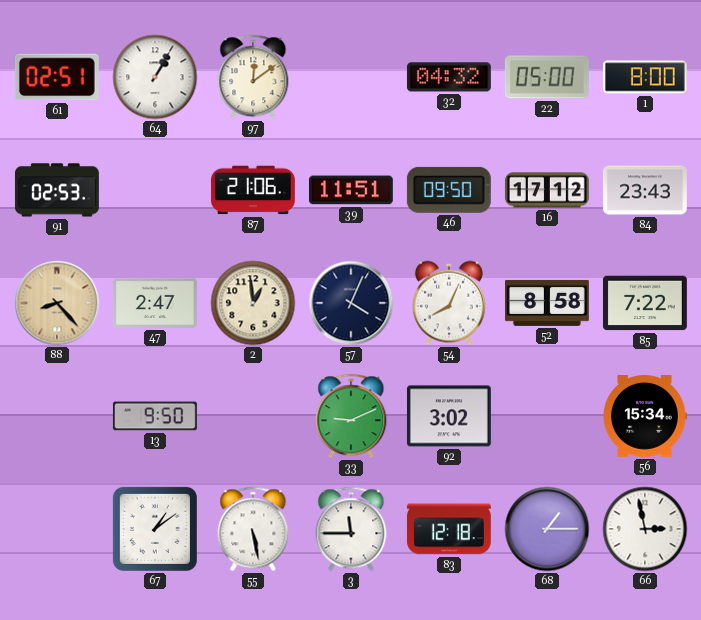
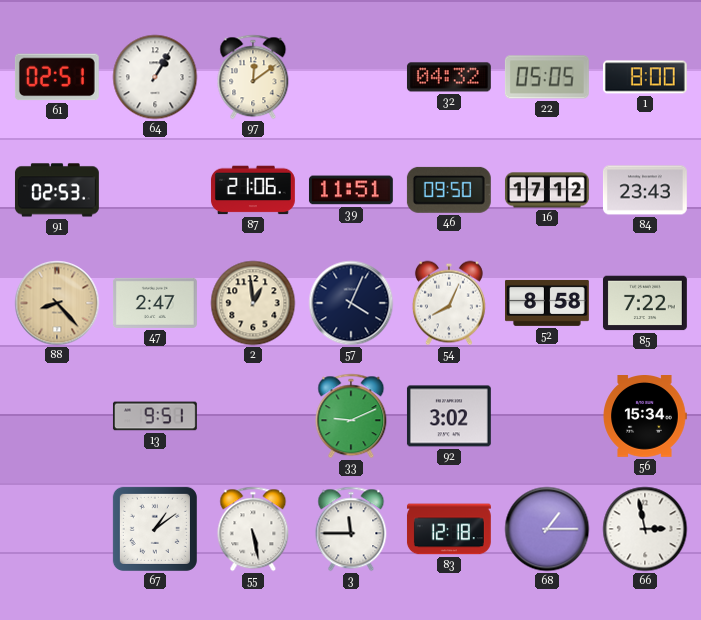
22: 05:00 -> 05:05
13: 9:50 -> 9:51
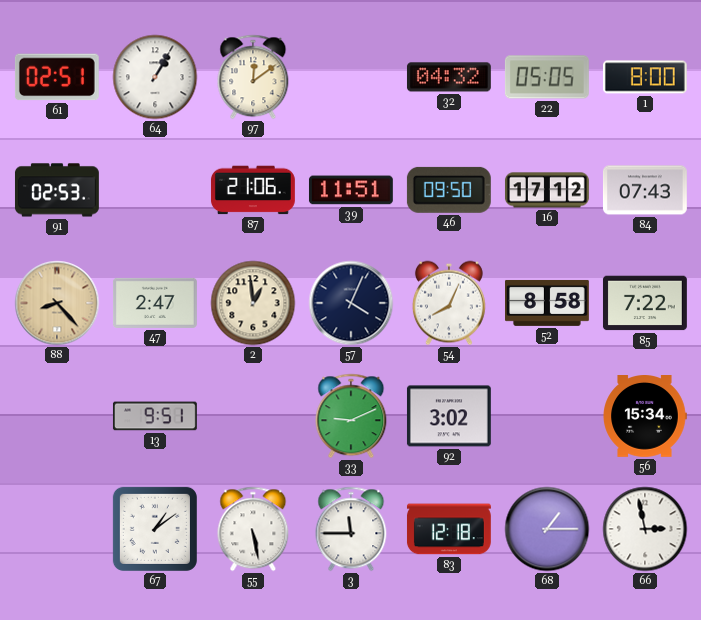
84: 23:43 -> 07:43
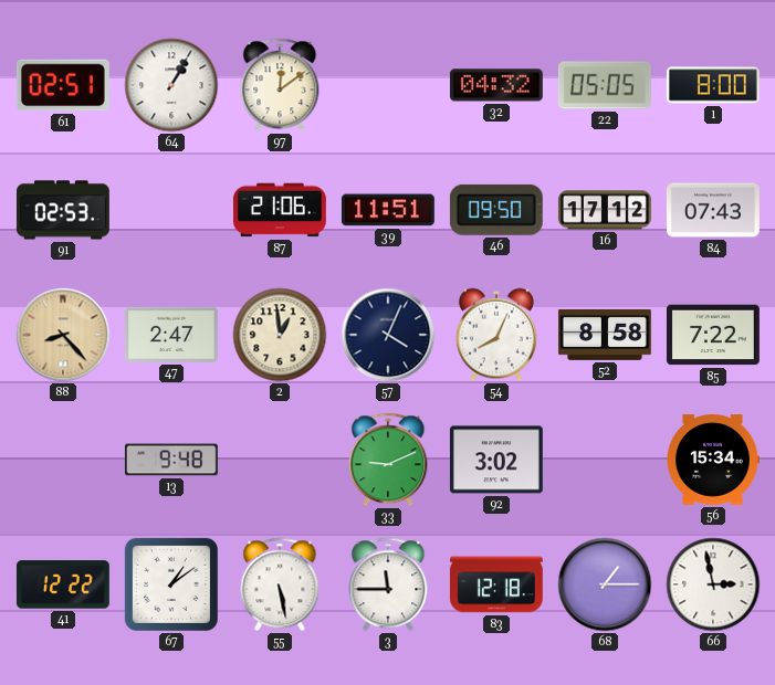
13: 9:51 -> 9:48
41: none -> 12:22
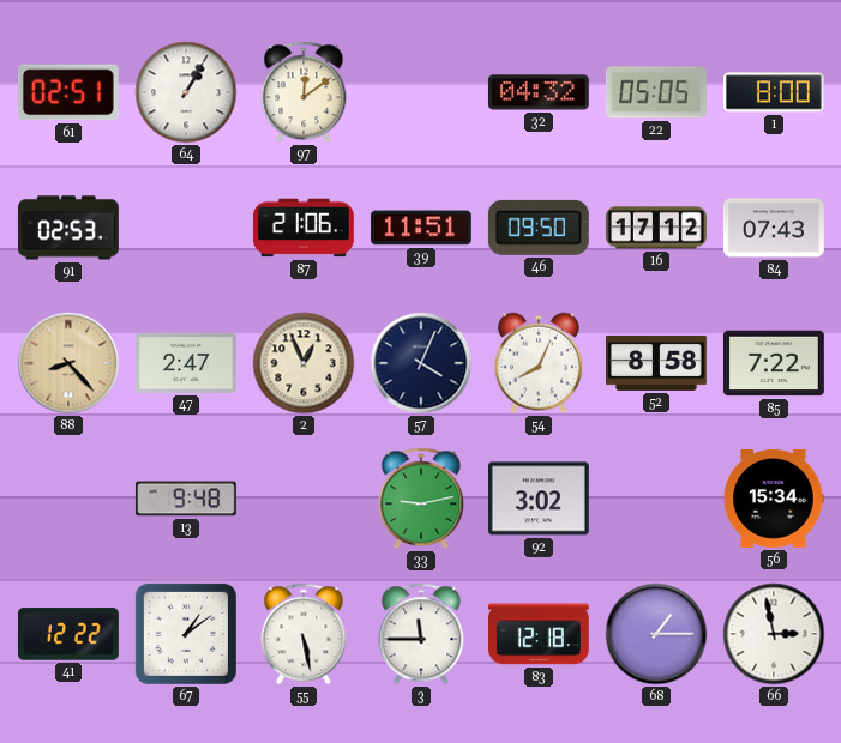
2: 12:59 -> 12:56
33: 9:11 -> 9:13
